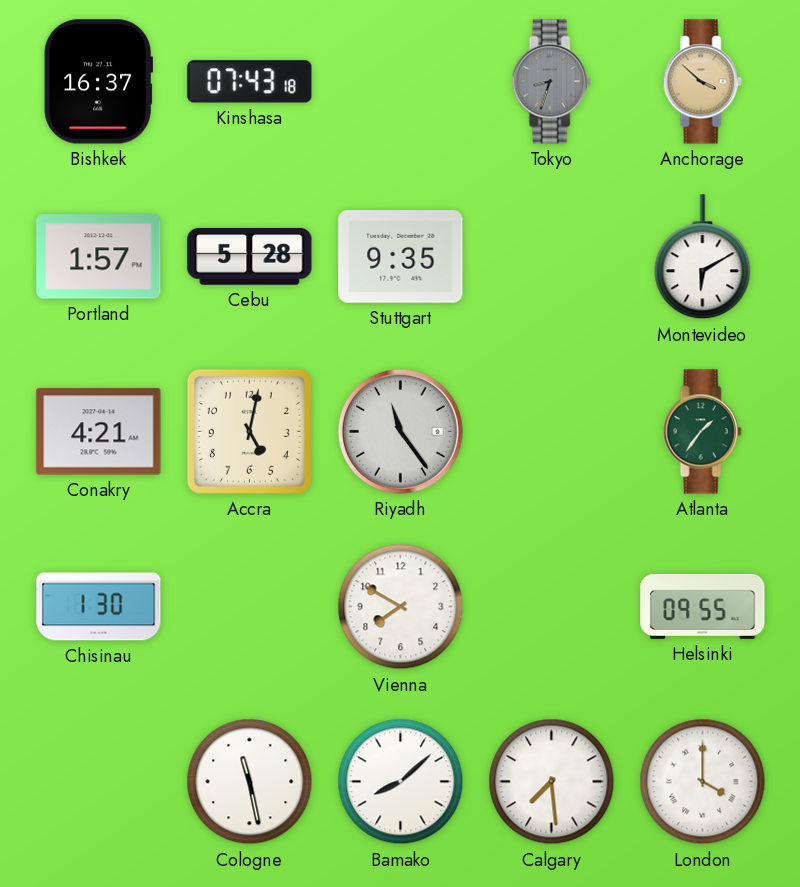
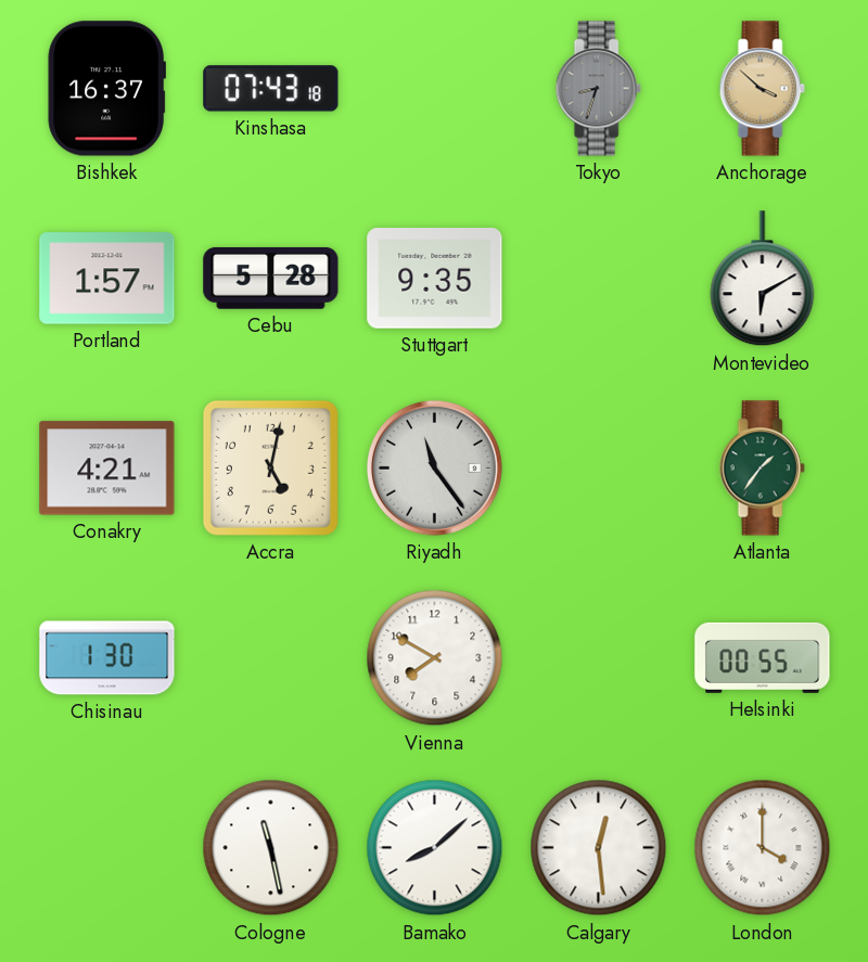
Helsinki: 09:55 -> 00:55
Calgary: 7:29 -> 12:29
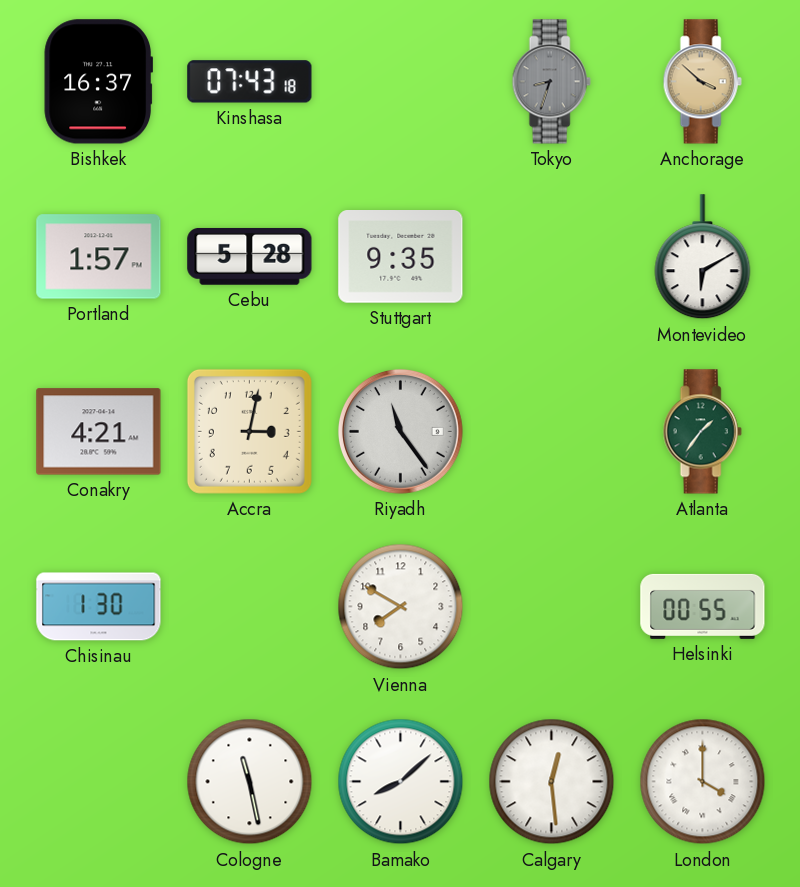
Accra: 5:02 -> 3:02
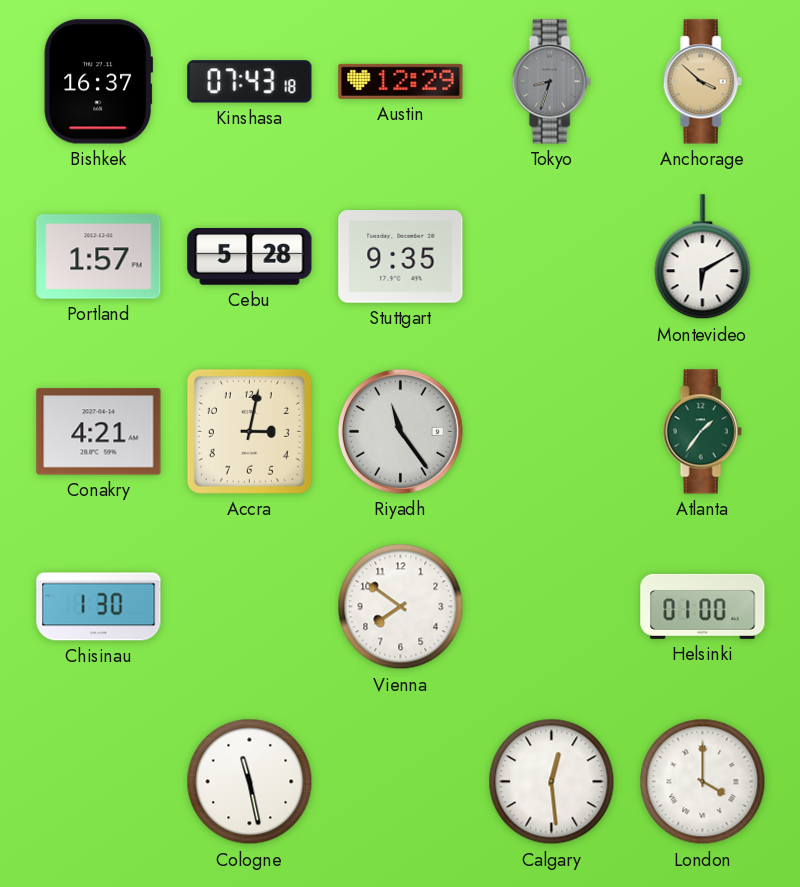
Austin: none -> 12:29
Vienna: 7:50 -> 7:51
Helsinki: 00:55 -> 01:00
Bamako: 8:08 -> none
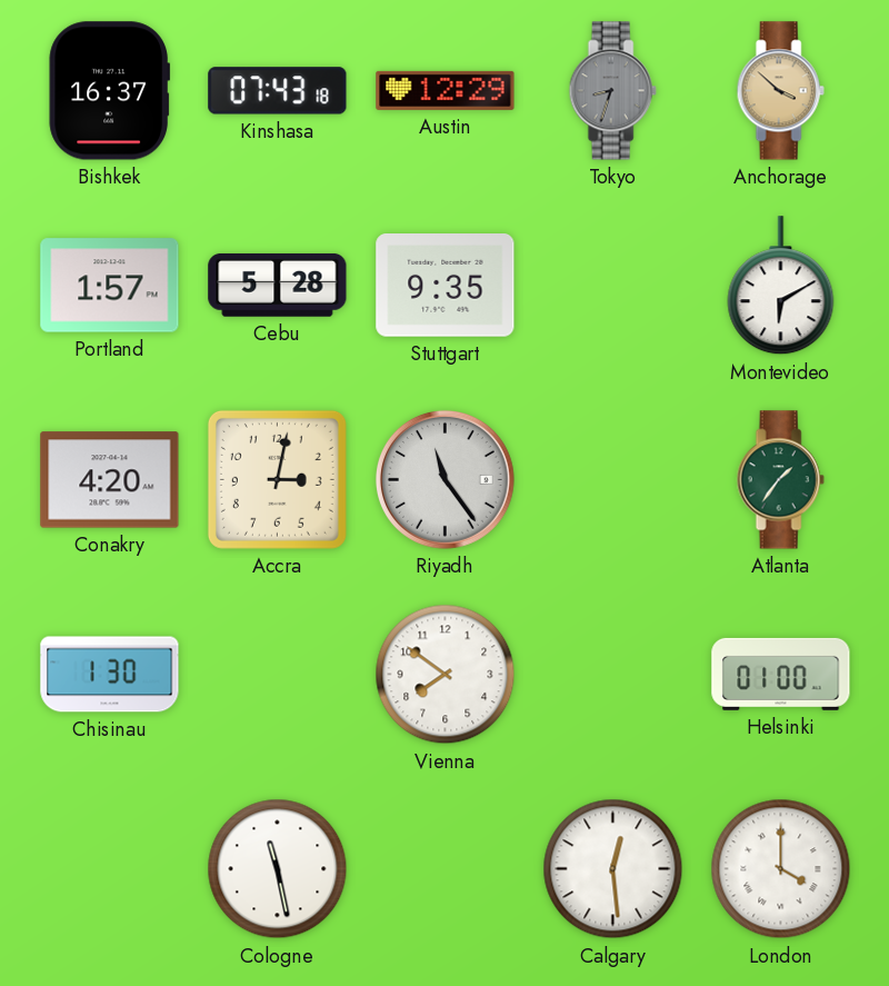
Conakry: 4:21 -> 4:20
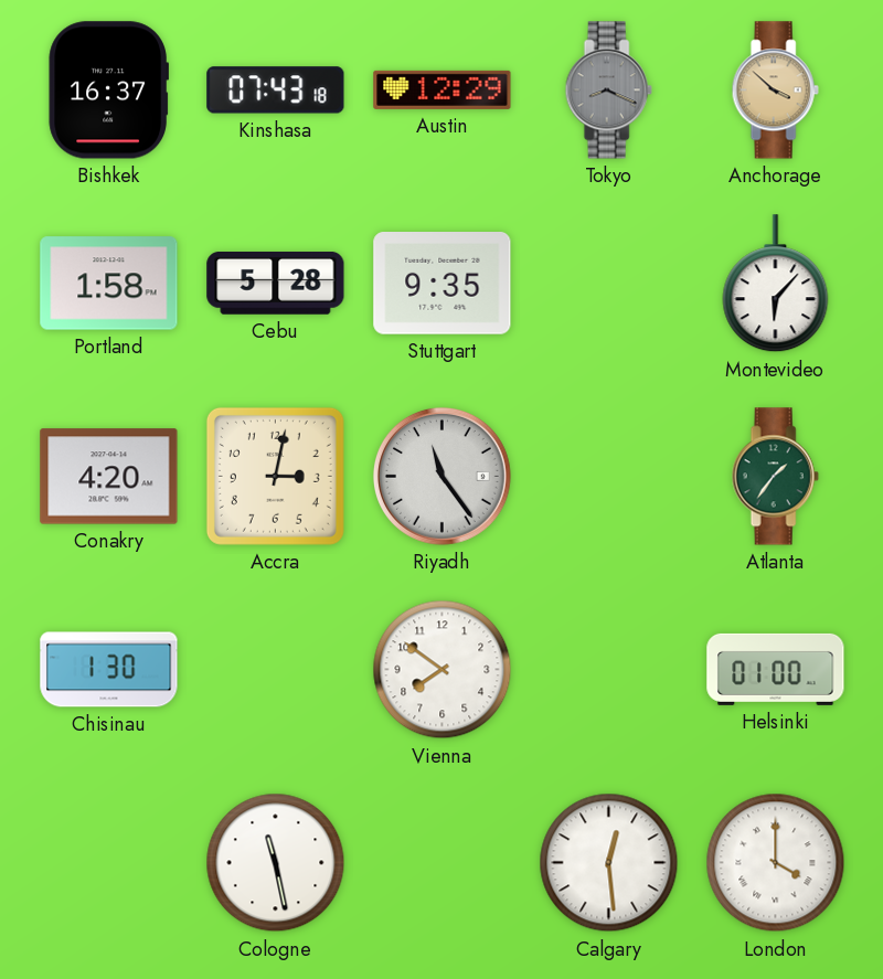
Tokyo: 8:33 -> 8:19
Portland: 1:57 -> 1:58
Montevideo: 6:10 -> 6:07
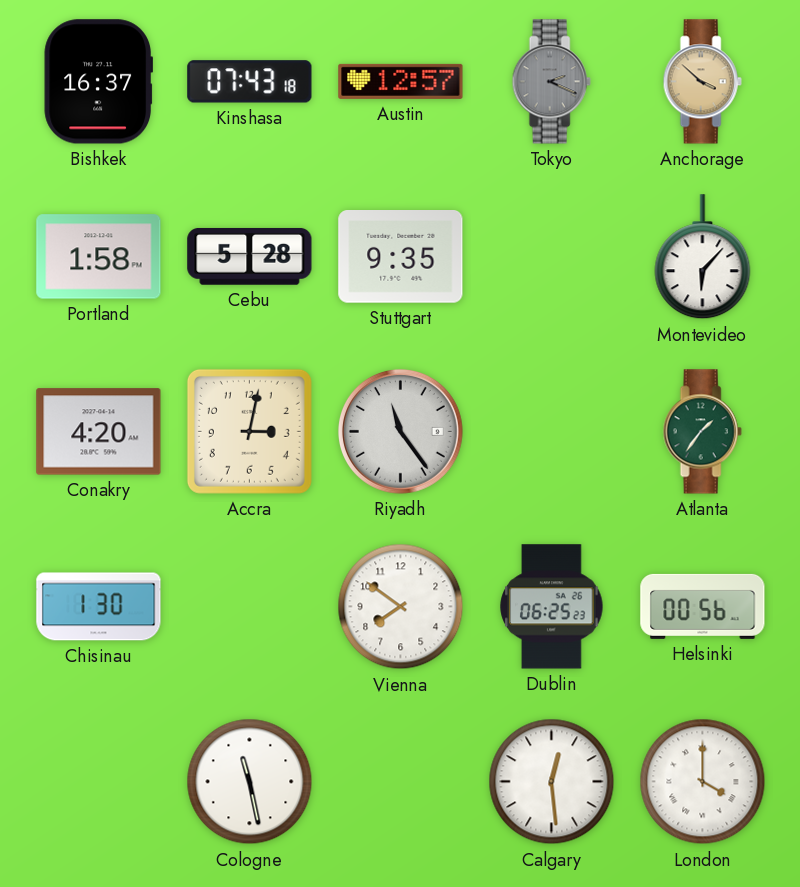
Austin: 12:29 -> 12:57
Tokyo: 8:19 -> 2:19
Dublin: none -> 06:25
Helsinki: 01:00 -> 00:56
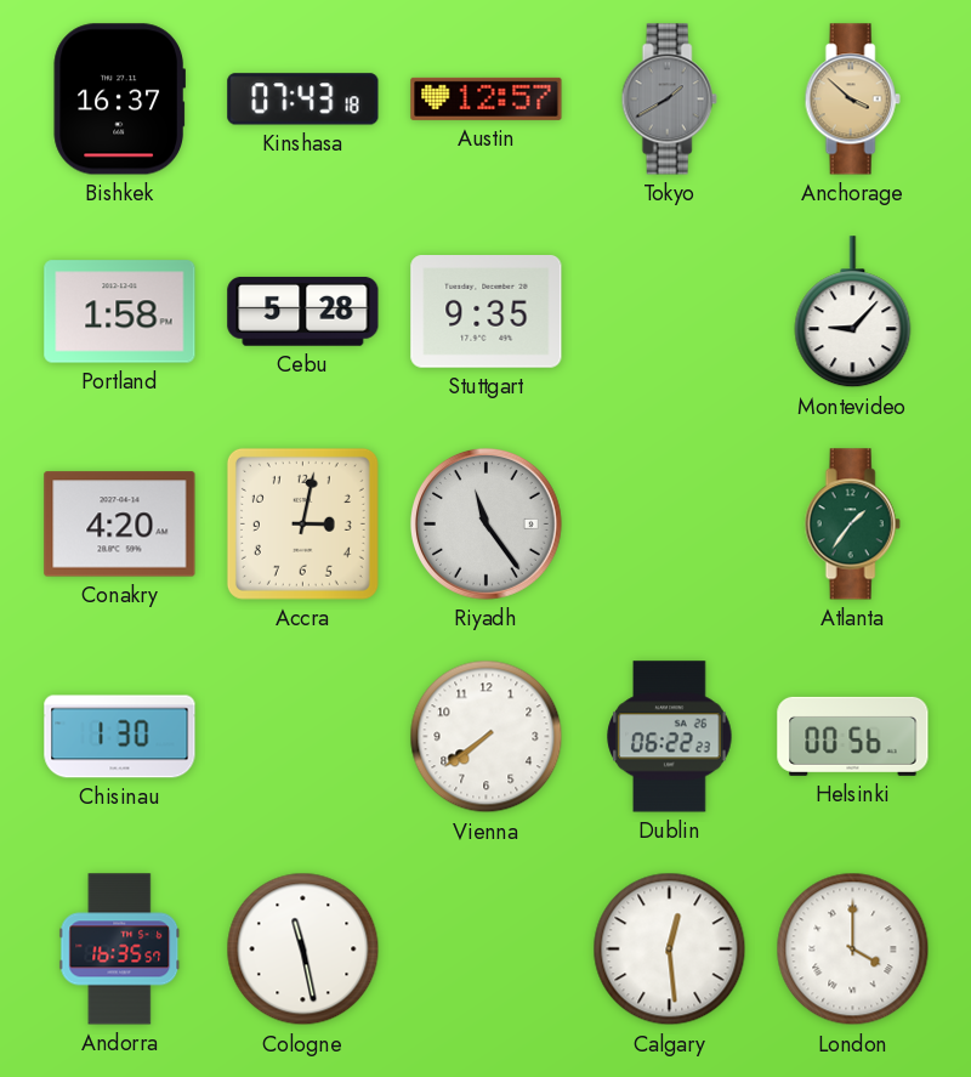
Tokyo: 2:19 -> 1:40
Montevideo: 6:07 -> 9:07
Vienna: 7:51 -> 7:39
Dublin: 06:25 -> 06:22
Andorra: none -> 16:35
